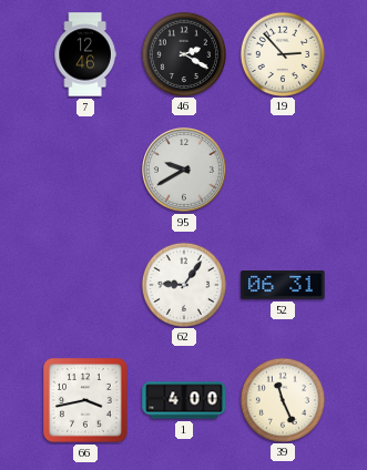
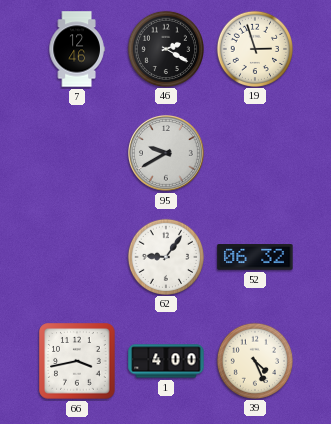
19: 2:53 -> 2:57
52: 06:31 -> 06:32
39: 11:26 -> 4:26
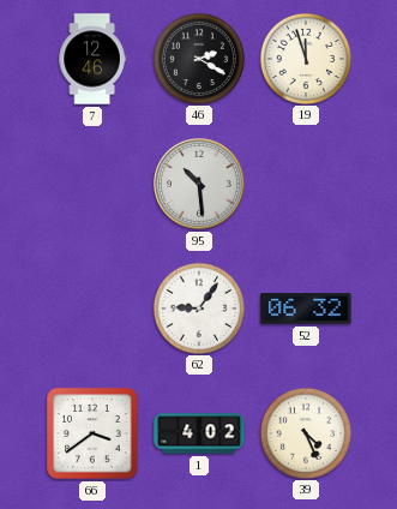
19: 2:57 -> 11:57
95: 9:40 -> 10:29
66: 3:43 -> 3:39
1: 4:00 -> 4:02
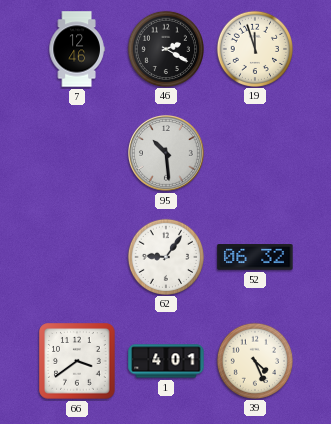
1: 4:02 -> 4:01
